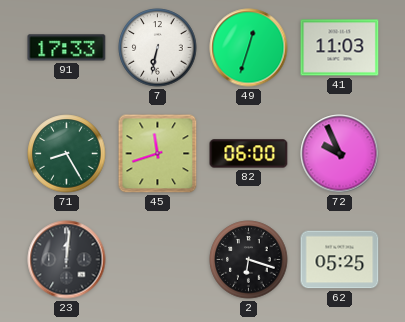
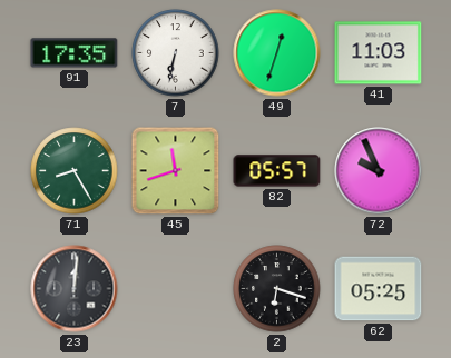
91: 17:33 -> 17:35
82: 06:00 -> 05:57
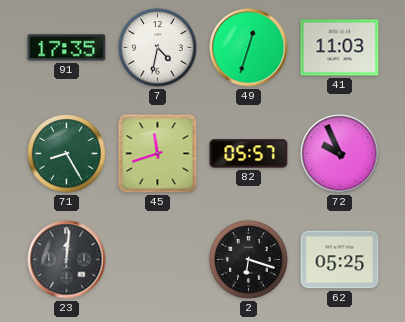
7: 6:32 -> 4:32
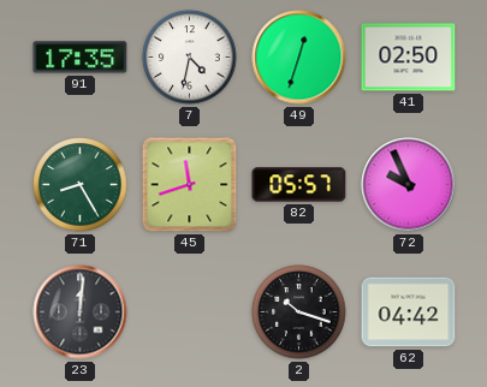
41: 11:03 -> 02:50
2: 6:18 -> 10:18
62: 05:25 -> 04:42
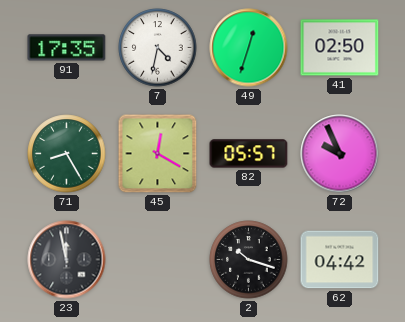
45: 11:42 -> 12:20
23: 12:01 -> 11:58
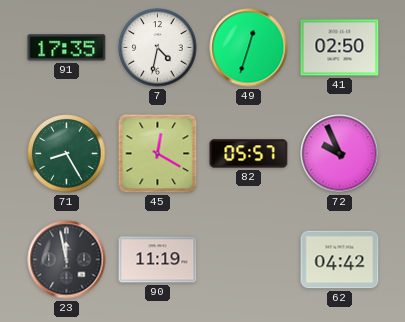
90: none -> 11:19
2: 10:18 -> none
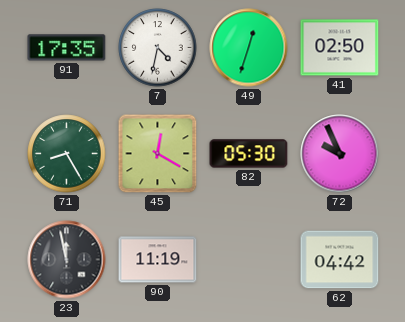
82: 05:57 -> 05:30
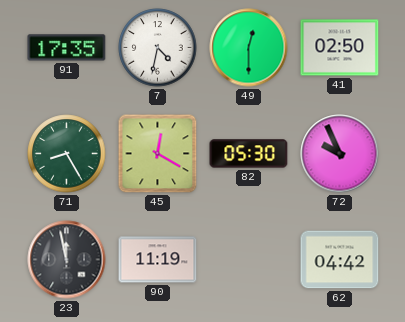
49: 12:33 -> 12:30
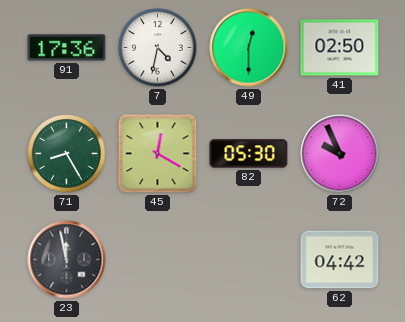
91: 17:35 -> 17:36
90: 11:19 -> none
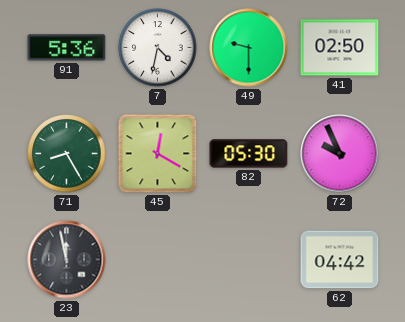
91: 17:36 -> 5:36
49: 12:30 -> 9:30
